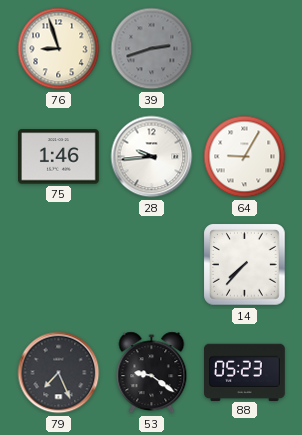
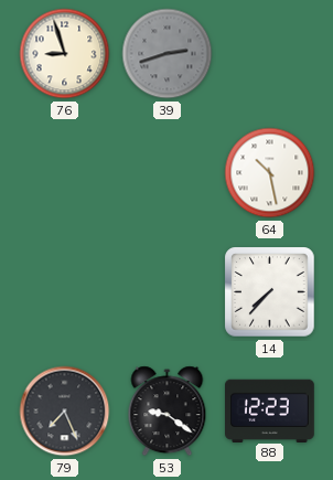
75: 1:46 -> none
28: 9:44 -> none
64: 9:05 -> 10:28
88: 05:23 -> 12:23
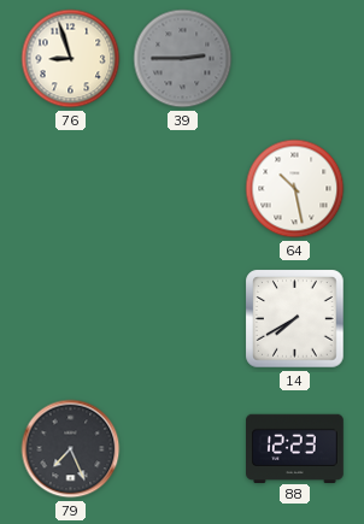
39: 2:42 -> 2:45
14: 7:37 -> 7:40
53: 9:21 -> none
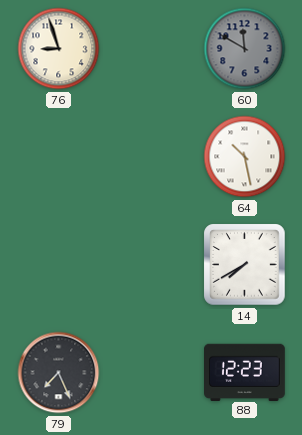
39: 2:45 -> none
60: none -> 11:50
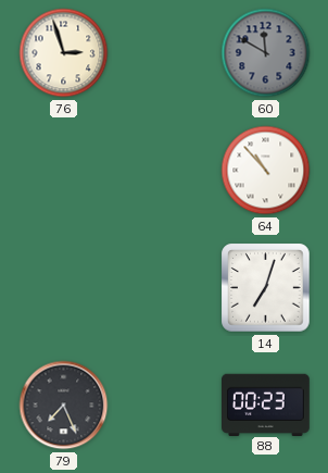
76: 8:57 -> 2:57
64: 10:28 -> 10:53
14: 7:40 -> 7:03
88: 12:23 -> 00:23
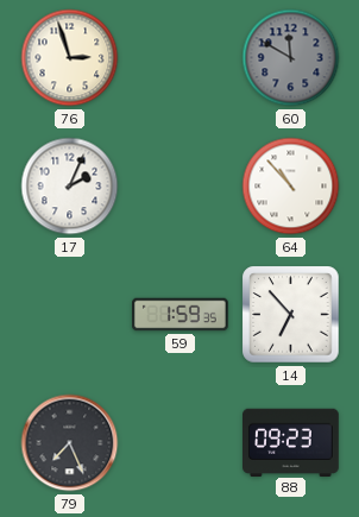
17: none -> 2:04
59: none -> 1:59
14: 7:03 -> 6:53
88: 00:23 -> 09:23
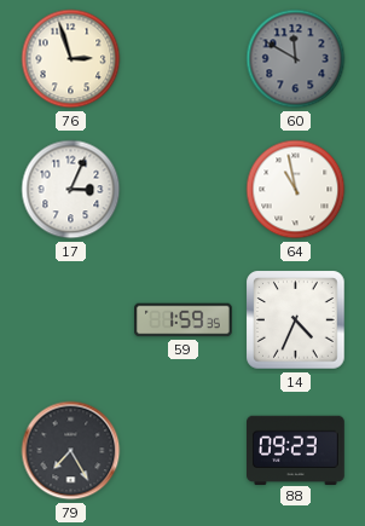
17: 2:04 -> 3:04
64: 10:53 -> 10:58
14: 6:53 -> 4:34
79: 7:26 -> 7:25
